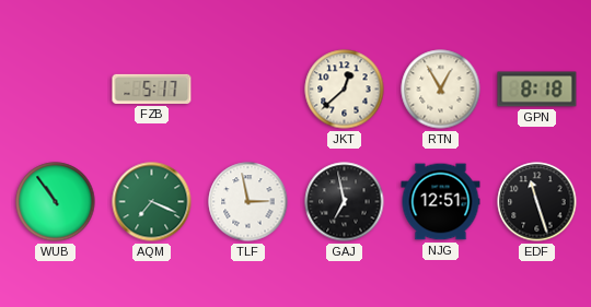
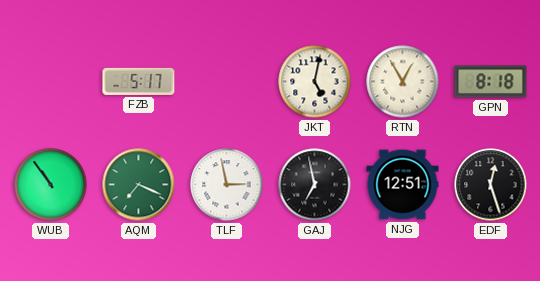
JKT: 12:38 -> 5:02
EDF: 11:27 -> 12:27
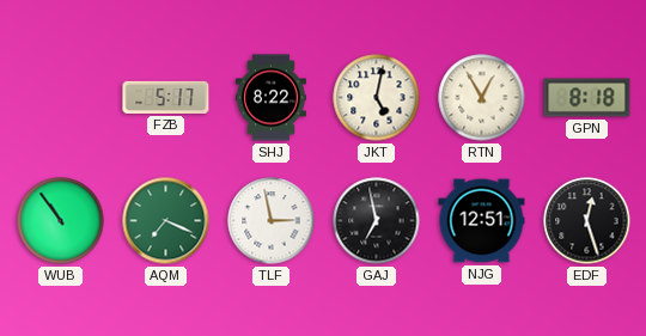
SHJ: none -> 8:22
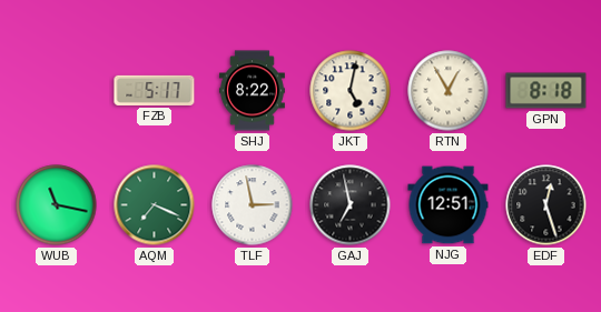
WUB: 10:54 -> 11:17
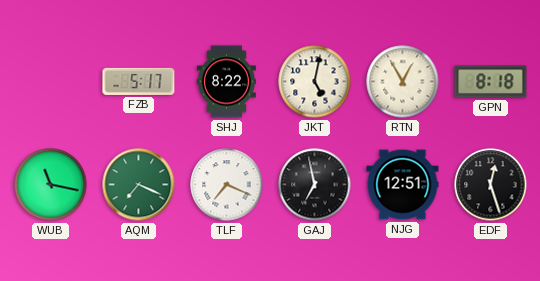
TLF: 2:58 -> 7:19
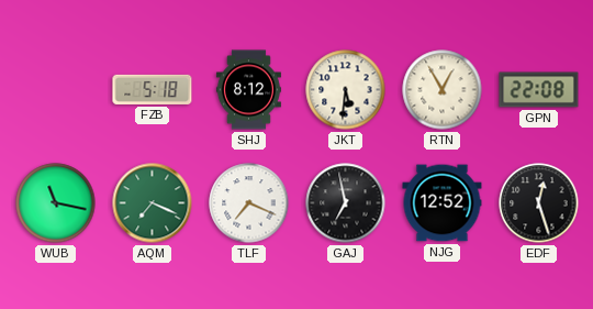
FZB: 5:17 -> 5:18
SHJ: 8:22 -> 8:12
JKT: 5:02 -> 5:31
GPN: 8:18 -> 22:08
NJG: 12:51 -> 12:52
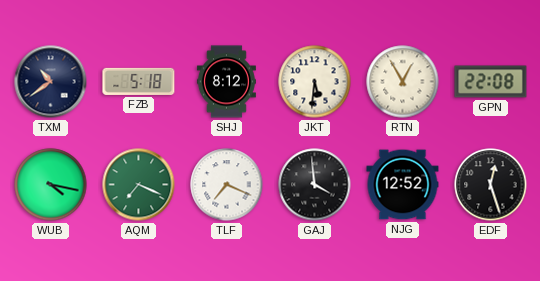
TXM: none -> 10:39
WUB: 11:17 -> 4:17
GAJ: 6:58 -> 3:59
